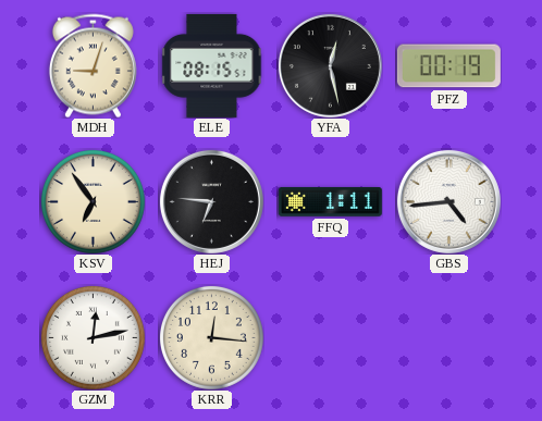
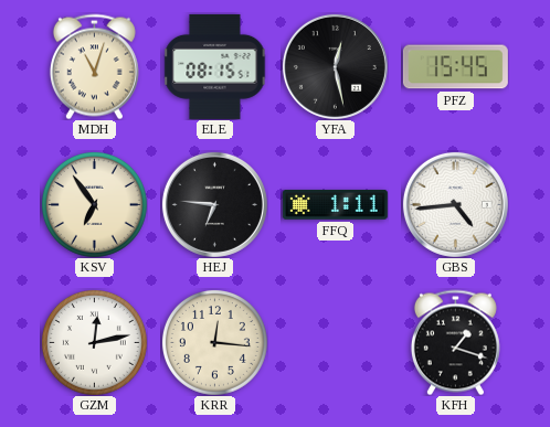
MDH: 9:03 -> 11:03
PFZ: 00:19 -> 15:45
KFH: none -> 1:18
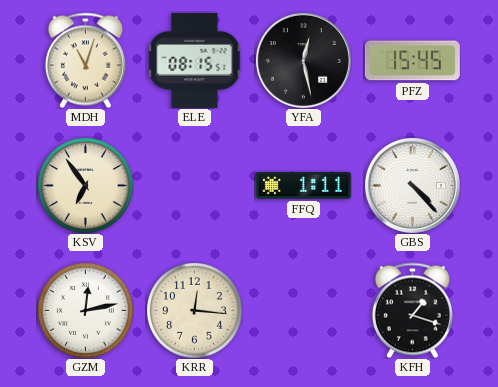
HEJ: 6:46 -> none
GBS: 4:44 -> 4:23
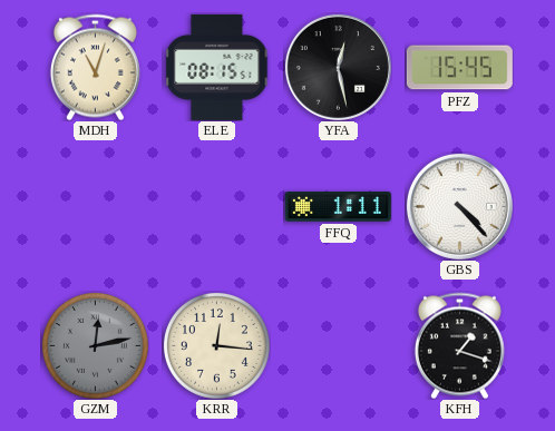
KSV: 6:54 -> none
GZM dial: white -> grey
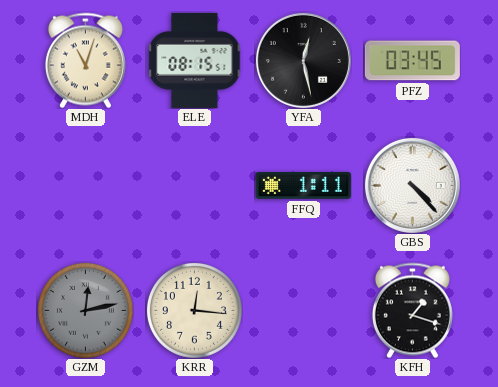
PFZ: 15:45 -> 03:45
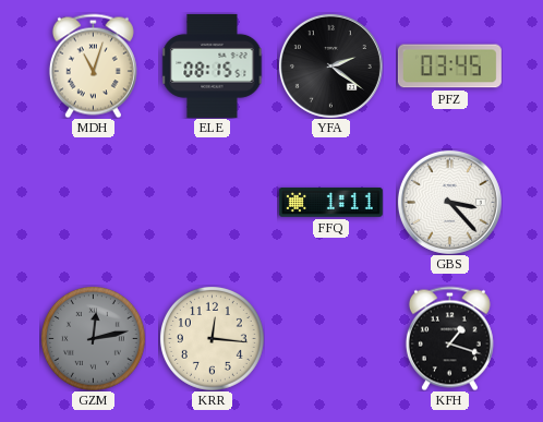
YFA: 12:28 -> 2:21
GBS: 4:23 -> 3:23
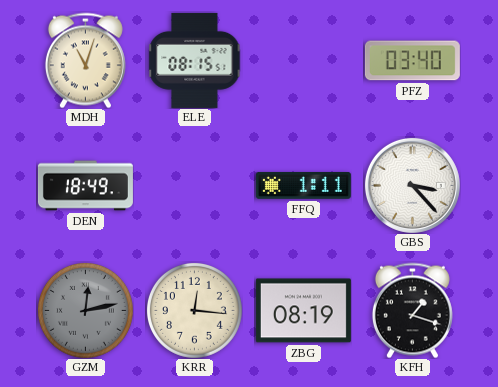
YFA: 2:21 -> none
PFZ: 03:45 -> 03:40
DEN: none -> 18:49
ZBG: none -> 08:19
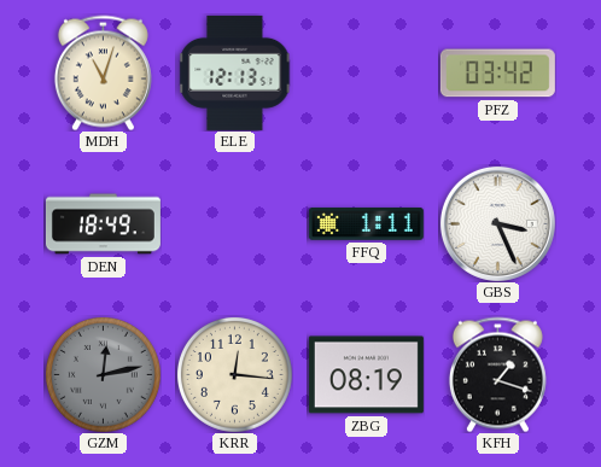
ELE: 08:15 -> 12:13
PFZ: 03:40 -> 03:42
GBS: 3:23 -> 3:26
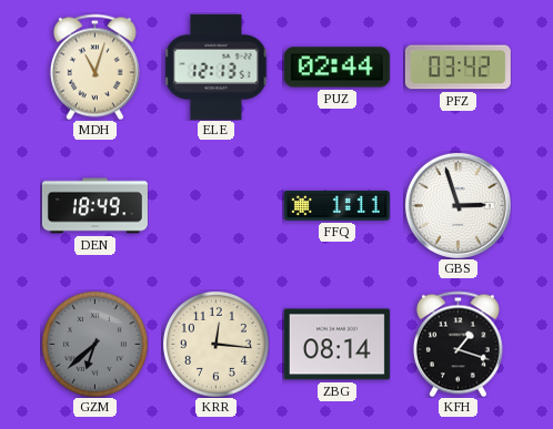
PUZ: none -> 02:44
GBS: 3:26 -> 2:57
GZM: 12:13 -> 6:38
ZBG: 08:19 -> 08:14
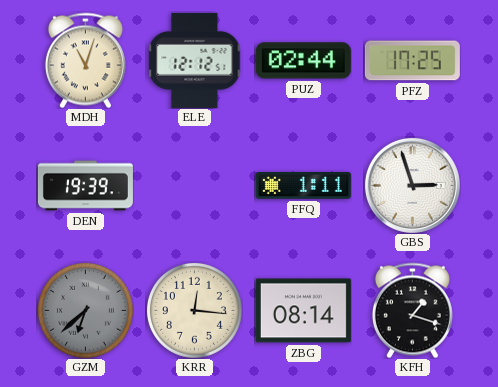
ELE: 12:13 -> 12:12
PFZ: 03:42 -> 17:25
DEN: 18:49 -> 19:39
